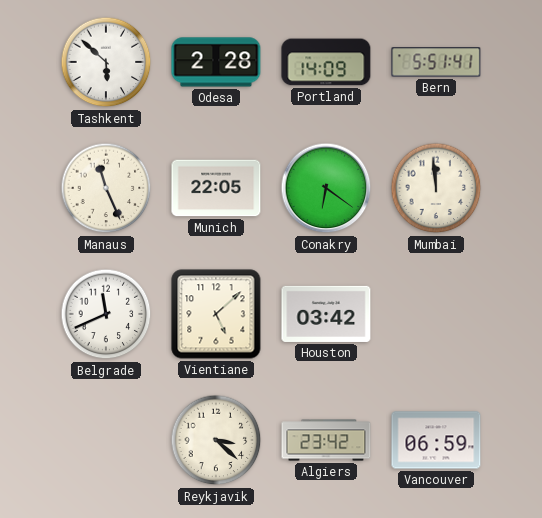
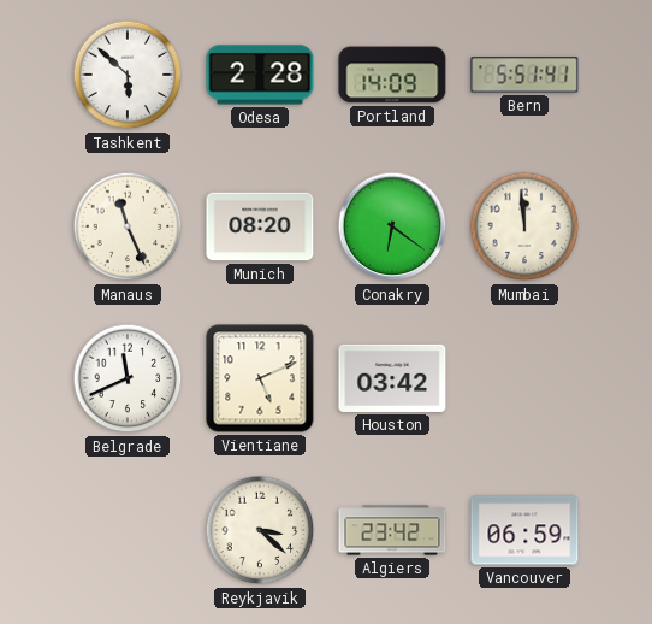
Munich: 22:05 -> 08:20
Vientiane: 5:08 -> 5:11
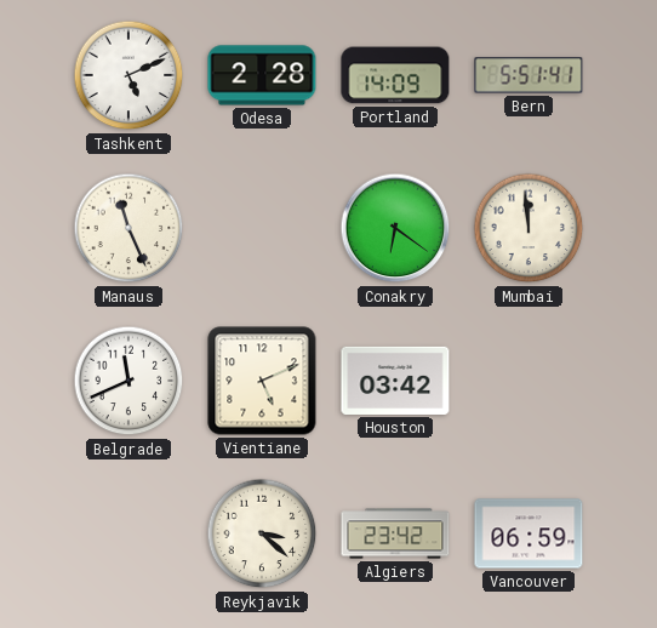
Tashkent: 5:52 -> 5:11
Munich: 08:20 -> none
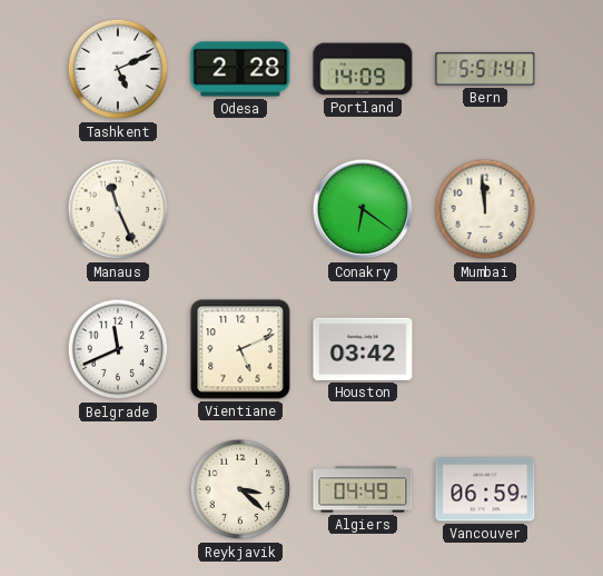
Algiers: 23:42 -> 04:49
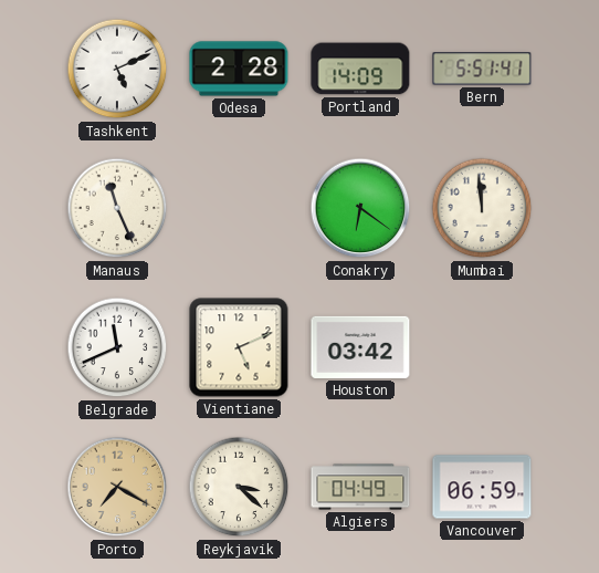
Porto: none -> 7:20
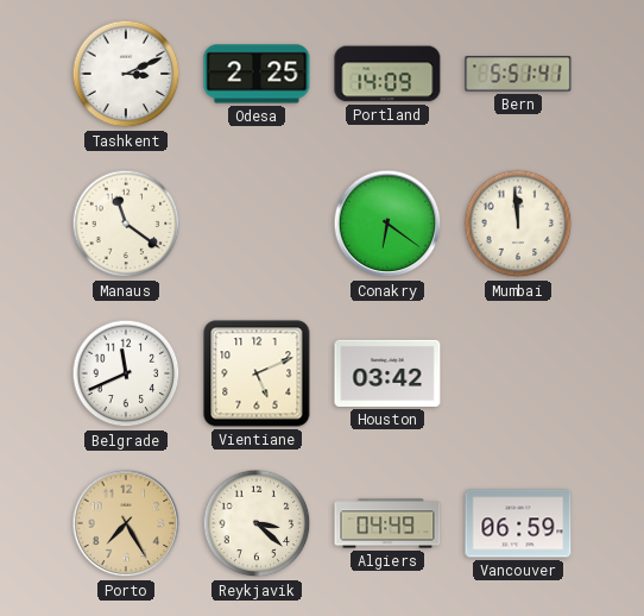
Tashkent: 5:11 -> 3:11
Odesa: 2:28 -> 2:25
Manaus: 11:26 -> 11:21
Porto: 7:20 -> 7:25
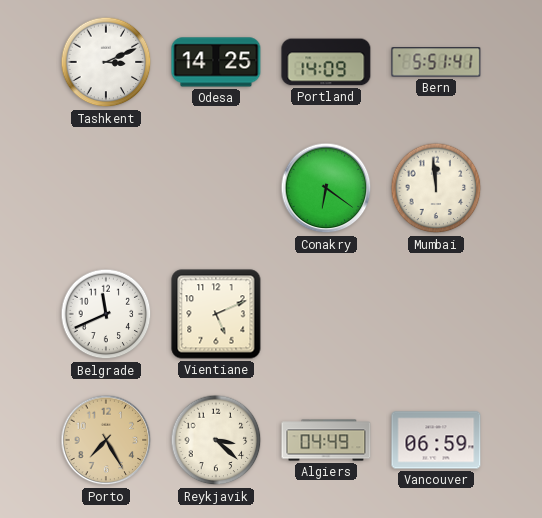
Odesa: 2:25 -> 14:25
Manaus: 11:21 -> none
Houston: 03:42 -> none
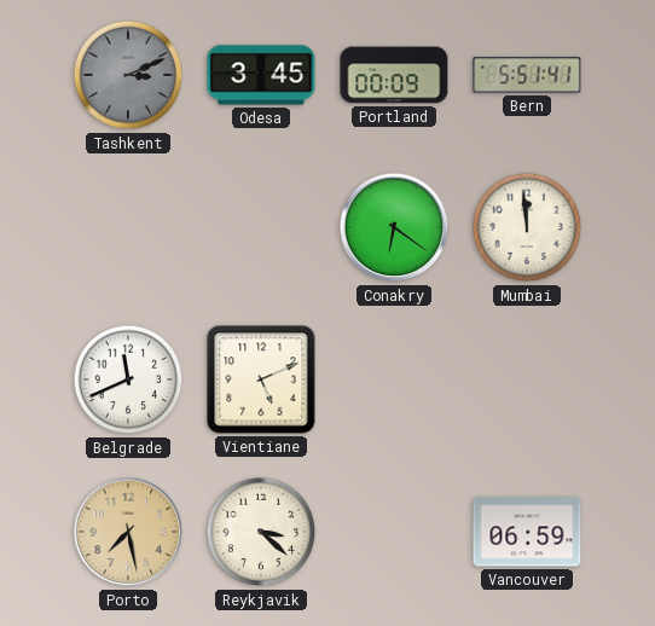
Tashkent dial: white -> grey
Odesa: 14:25 -> 3:45
Portland: 14:09 -> 00:09
Porto: 7:25 -> 7:28
Algiers: 04:49 -> none
